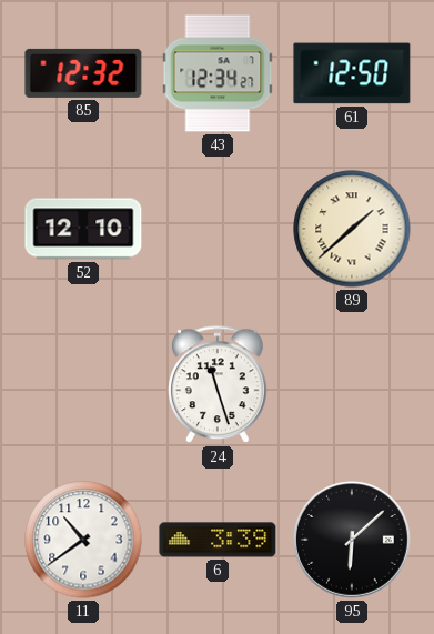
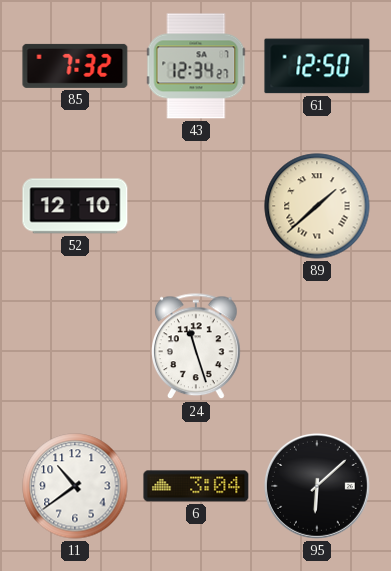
85: 12:32 -> 7:32
6: 3:39 -> 3:04
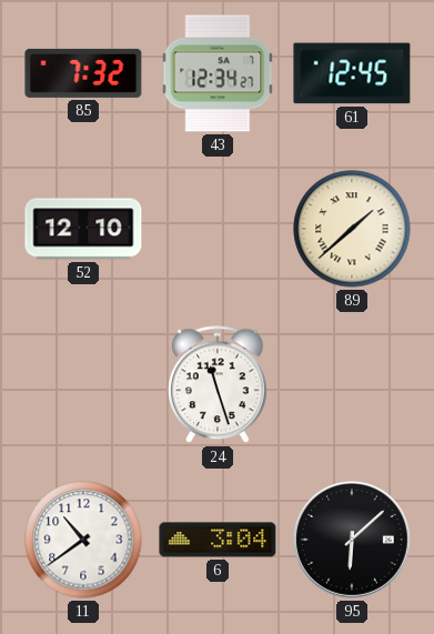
61: 12:50 -> 12:45
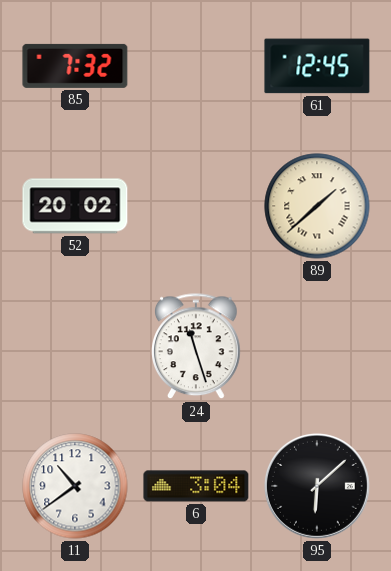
43: 12:34 -> none
52: 12:10 -> 20:02
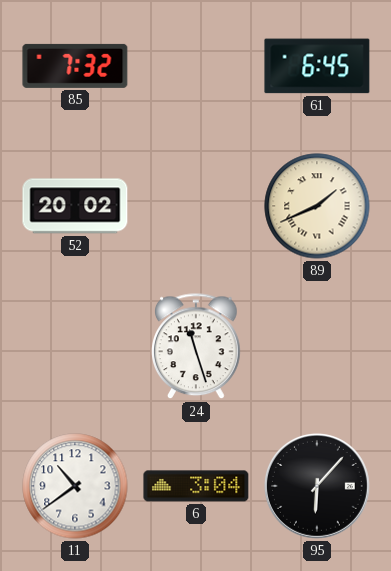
61: 12:45 -> 6:45
89: 1:38 -> 1:41
95: 6:08 -> 6:07
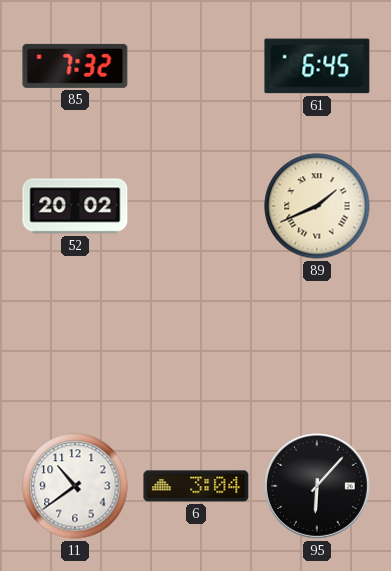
24: 11:27 -> none
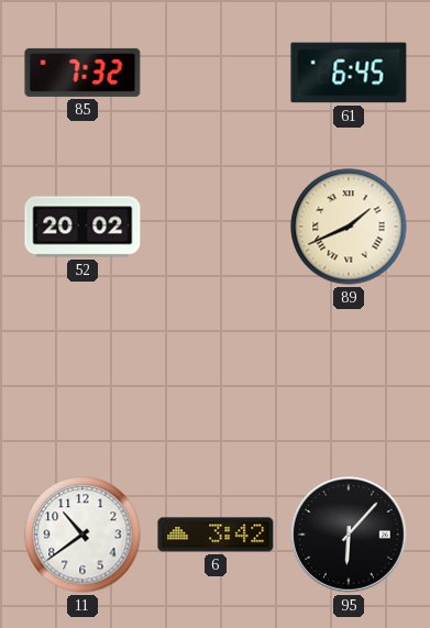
6: 3:04 -> 3:42
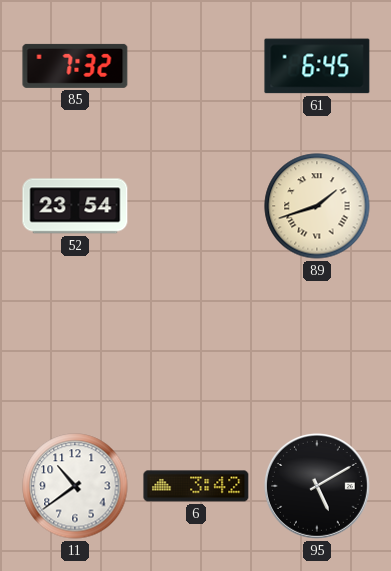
52: 20:02 -> 23:54
89: 1:41 -> 1:42
95: 6:07 -> 5:10
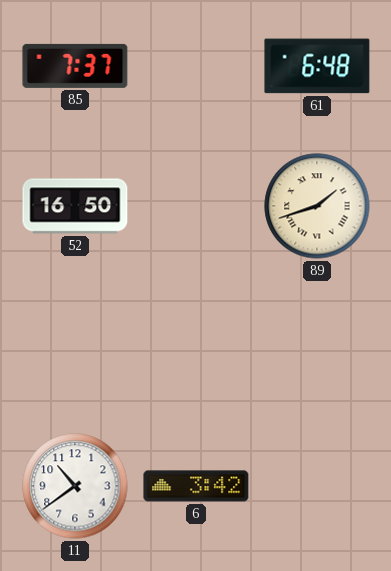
85: 7:32 -> 7:37
61: 6:45 -> 6:48
52: 23:54 -> 16:50
95: 5:10 -> none
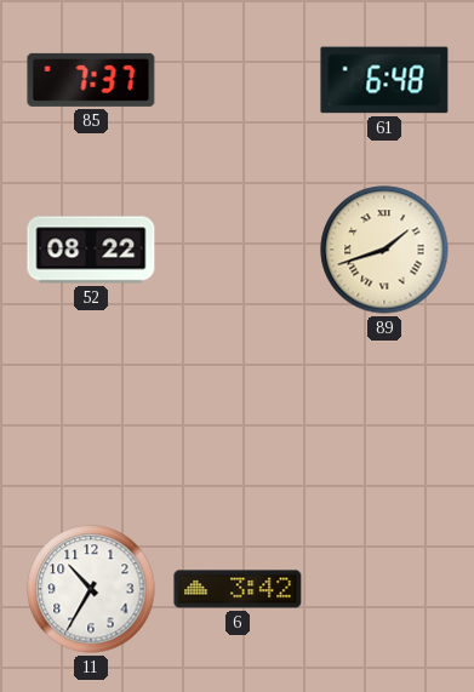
52: 16:50 -> 08:22
11: 10:39 -> 10:35
